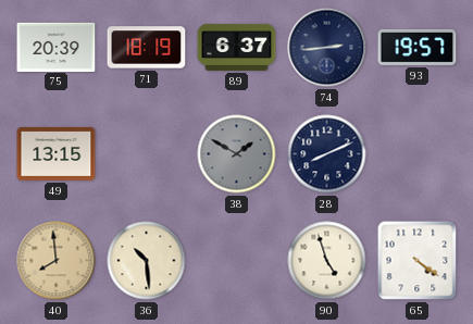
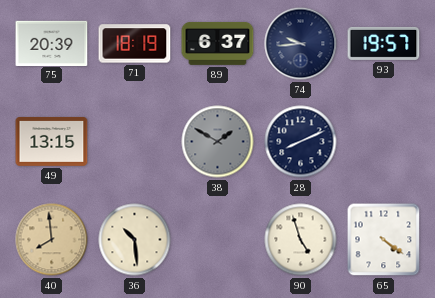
74: 2:44 -> 9:44
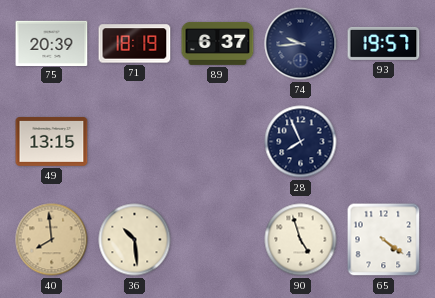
38: 1:50 -> none
28: 8:11 -> 7:56
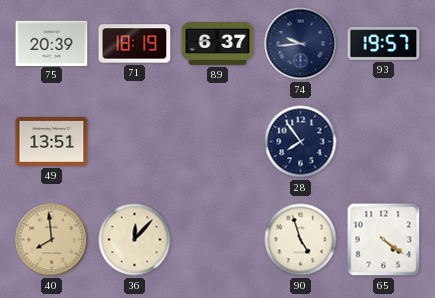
49: 13:15 -> 13:51
28: 7:56 -> 7:54
36: 10:29 -> 12:07
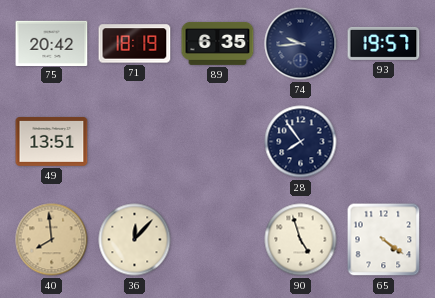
75: 20:39 -> 20:42
89: 6:37 -> 6:35
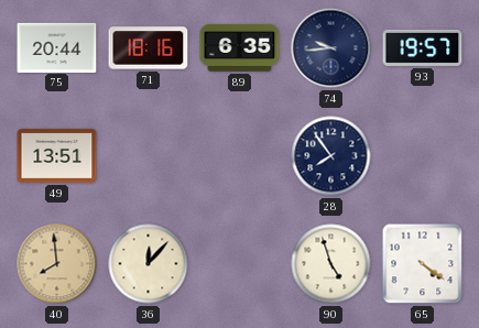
75: 20:42 -> 20:44
71: 18:19 -> 18:16
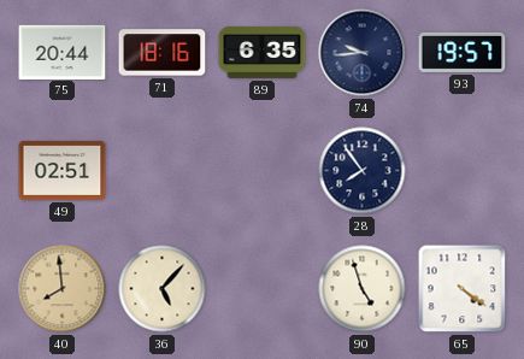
49: 13:51 -> 02:51
36: 12:07 -> 5:07
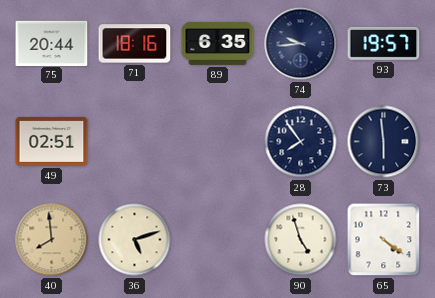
73: none -> 5:59
36: 5:07 -> 5:12
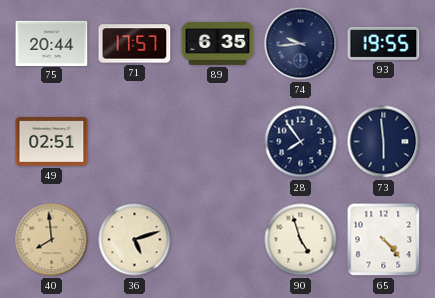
71: 18:16 -> 17:57
93: 19:57 -> 19:55
65: 4:21 -> 4:23
